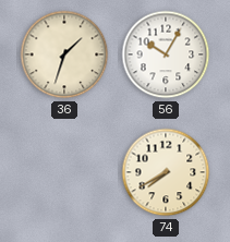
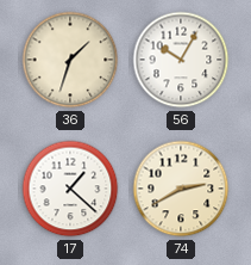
17: none -> 1:22
74: 7:40 -> 2:40
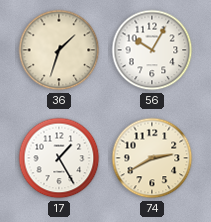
17: 1:22 -> 1:25
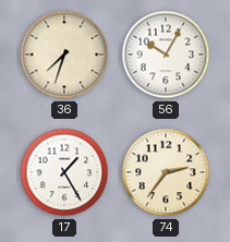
36: 1:33 -> 7:33
74: 2:40 -> 2:36
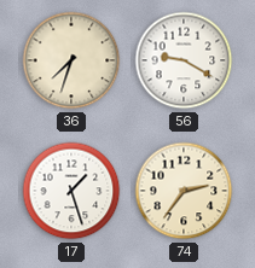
56: 10:05 -> 9:20
17: 1:25 -> 1:27
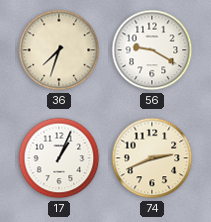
17: 1:27 -> 1:04
74: 2:36 -> 2:41
